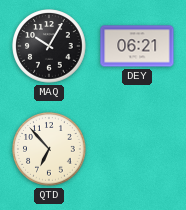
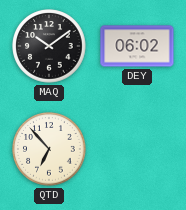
MAQ: 10:05 -> 10:09
DEY: 06:21 -> 06:02
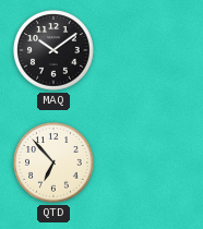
DEY: 06:02 -> none
